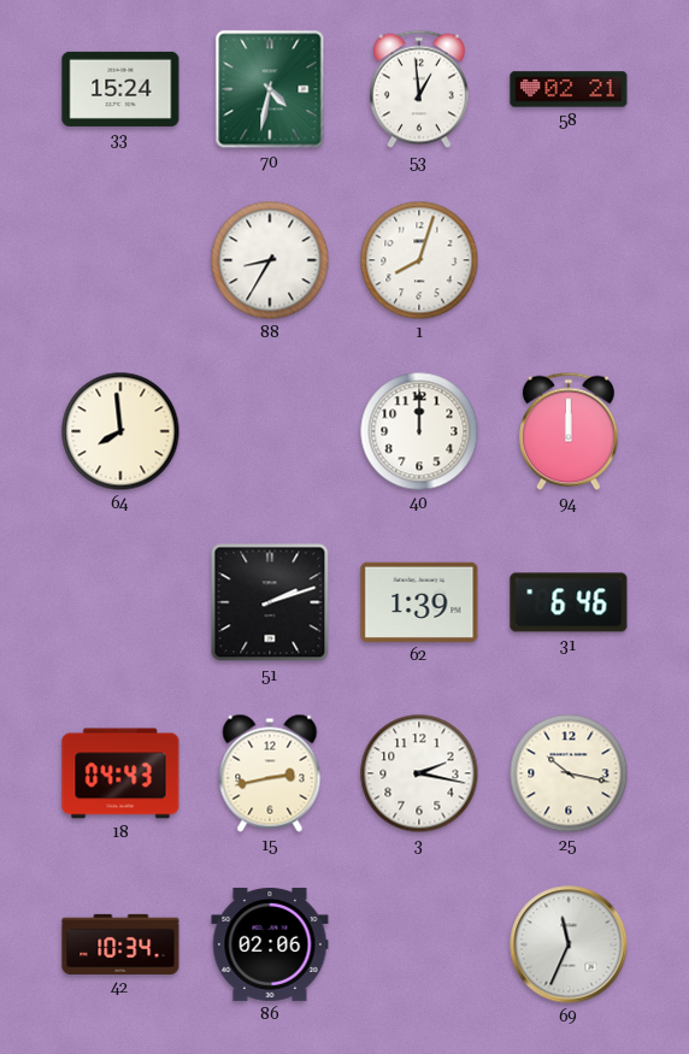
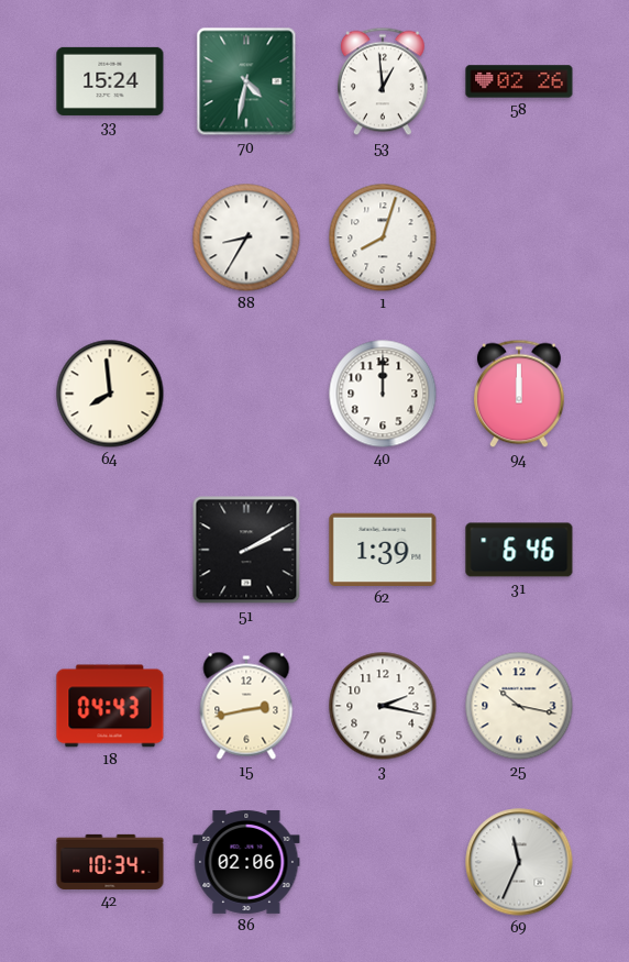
58: 02:21 -> 02:26
51: 2:12 -> 2:10
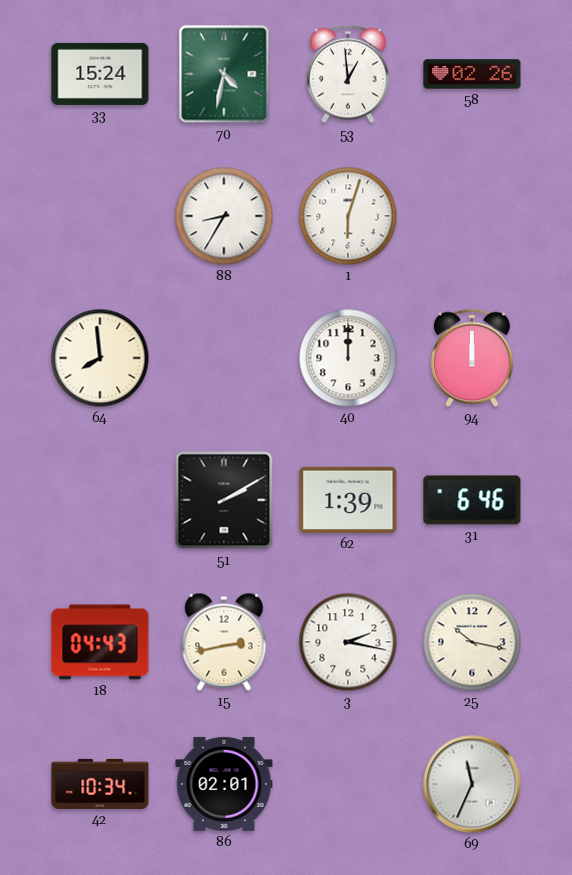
1: 8:03 -> 6:03
86: 02:06 -> 02:01
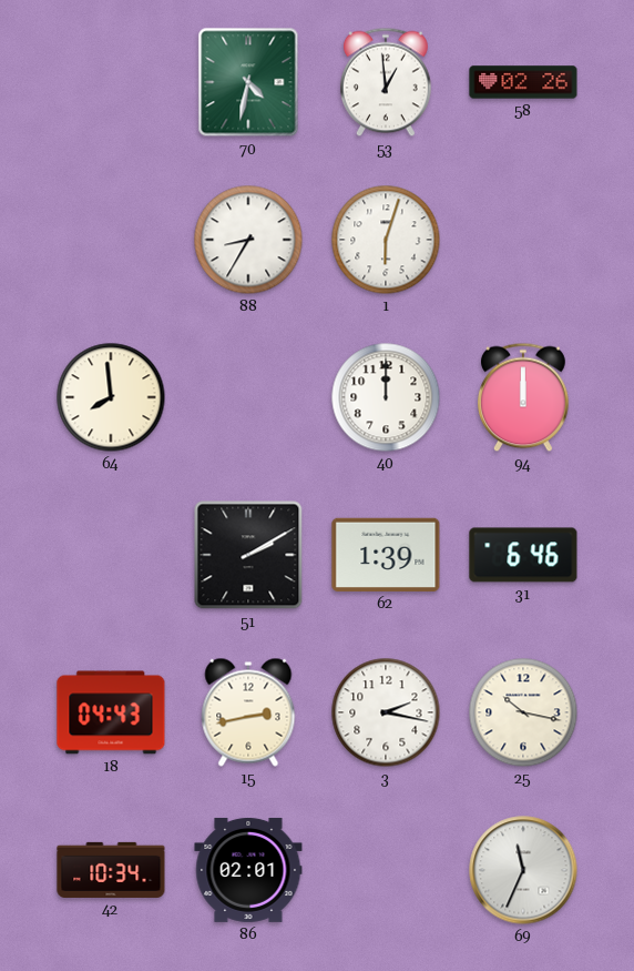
33: 15:24 -> none
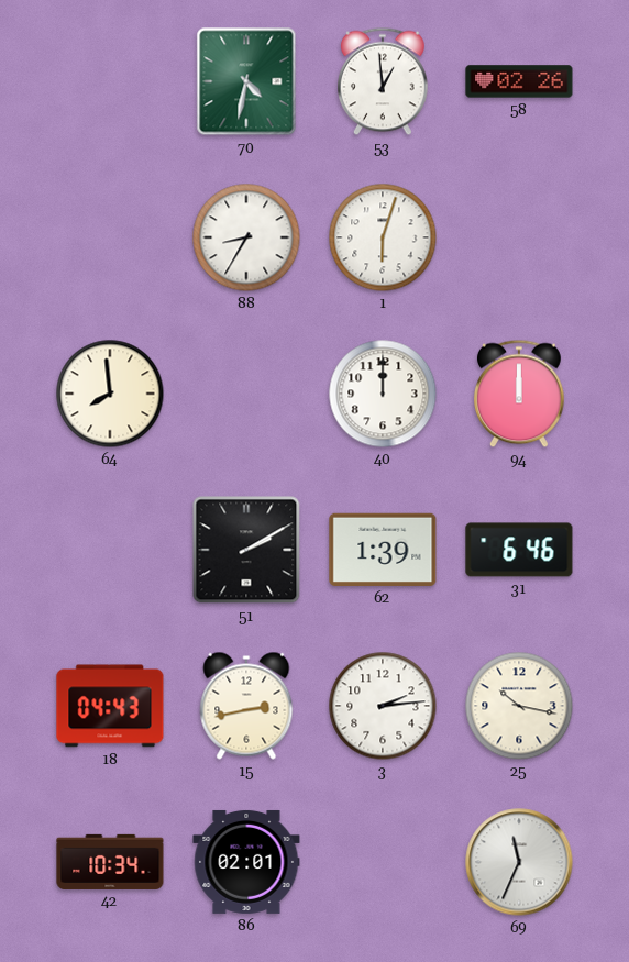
3: 2:17 -> 2:14
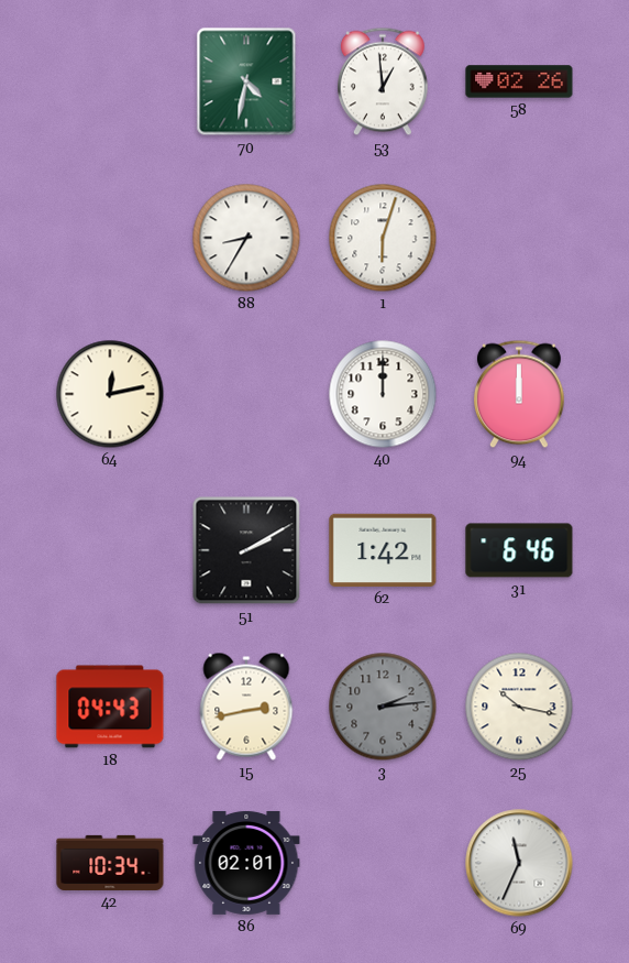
64: 7:59 -> 12:13
62: 1:39 -> 1:42
3 dial: white -> grey
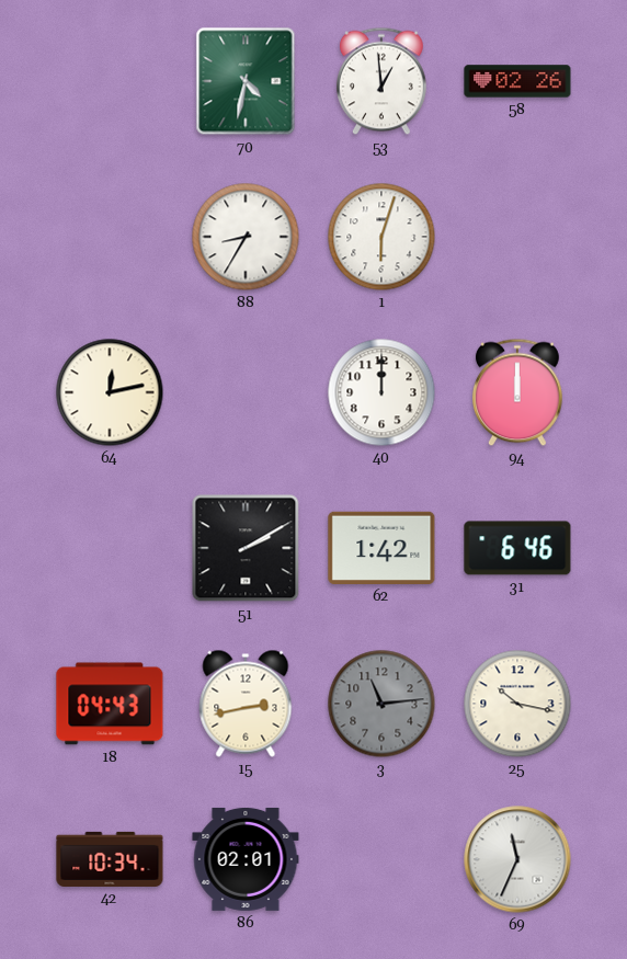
3: 2:14 -> 11:14
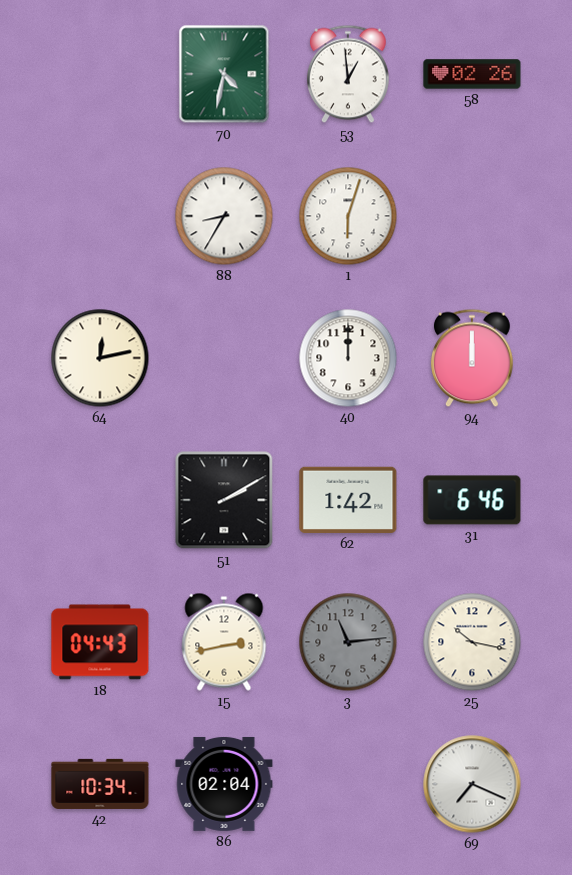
86: 02:01 -> 02:04
69: 11:34 -> 7:19
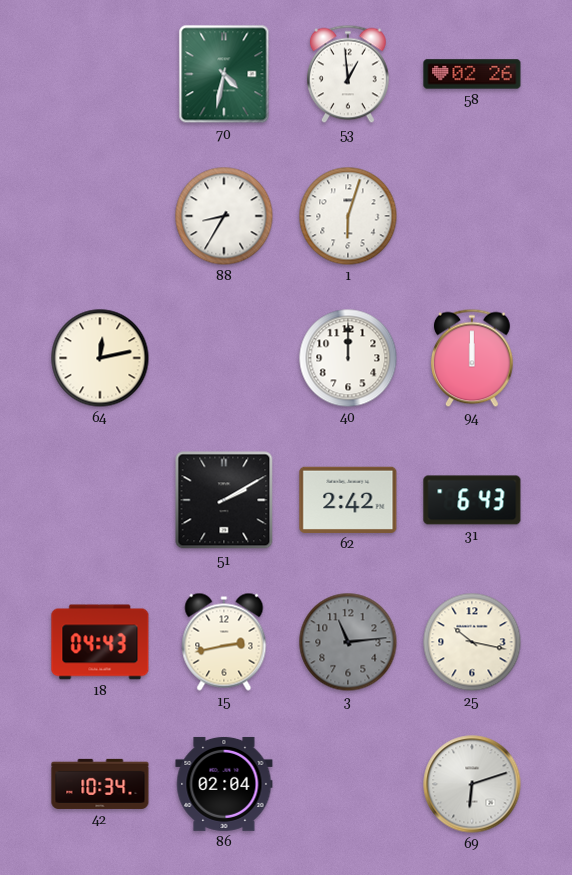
62: 1:42 -> 2:42
31: 6:46 -> 6:43
69: 7:19 -> 6:12
